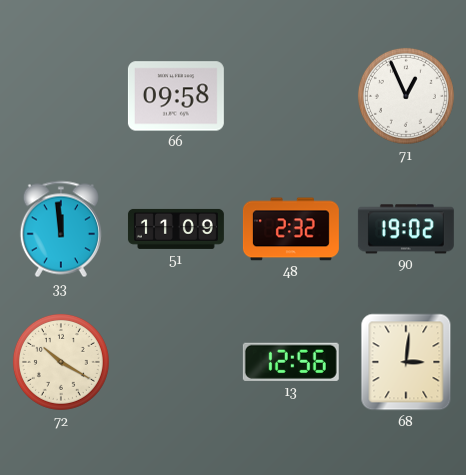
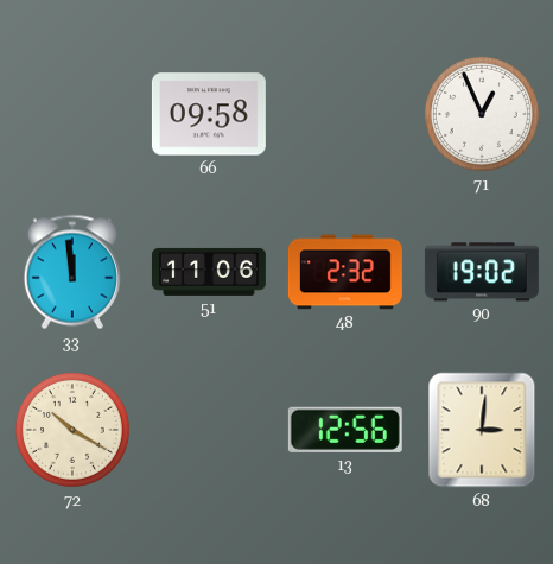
51: 11:09 -> 11:06
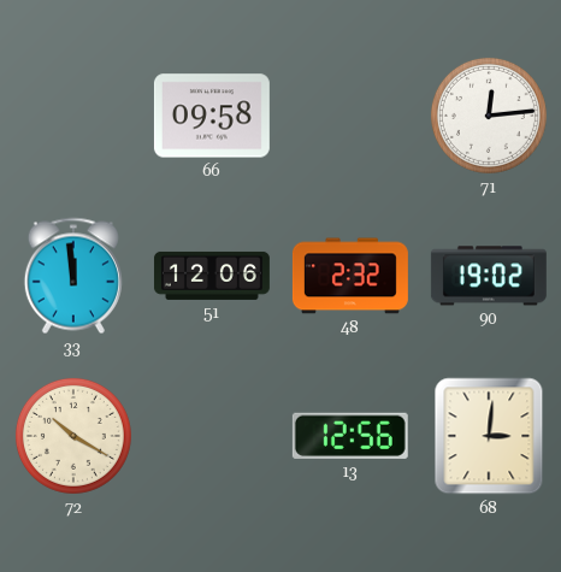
71: 12:56 -> 12:14
51: 11:06 -> 12:06
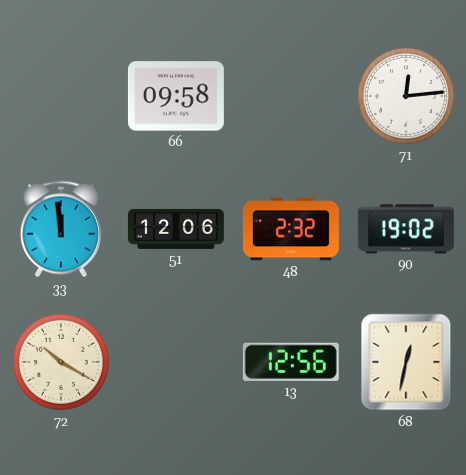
68: 3:01 -> 12:32
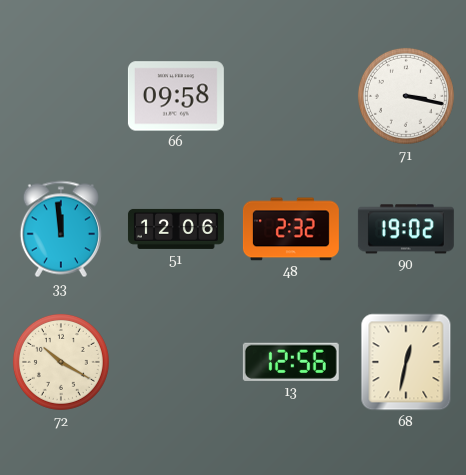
71: 12:14 -> 3:17
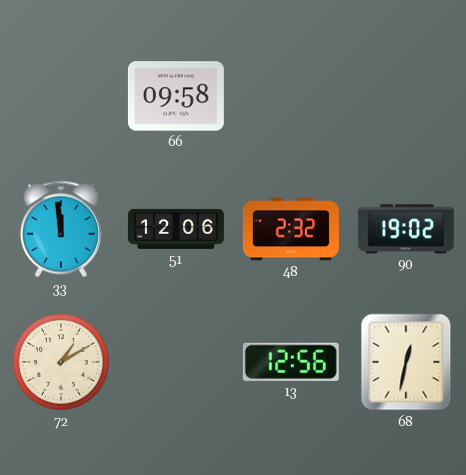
71: 3:17 -> none
72: 10:20 -> 1:10
